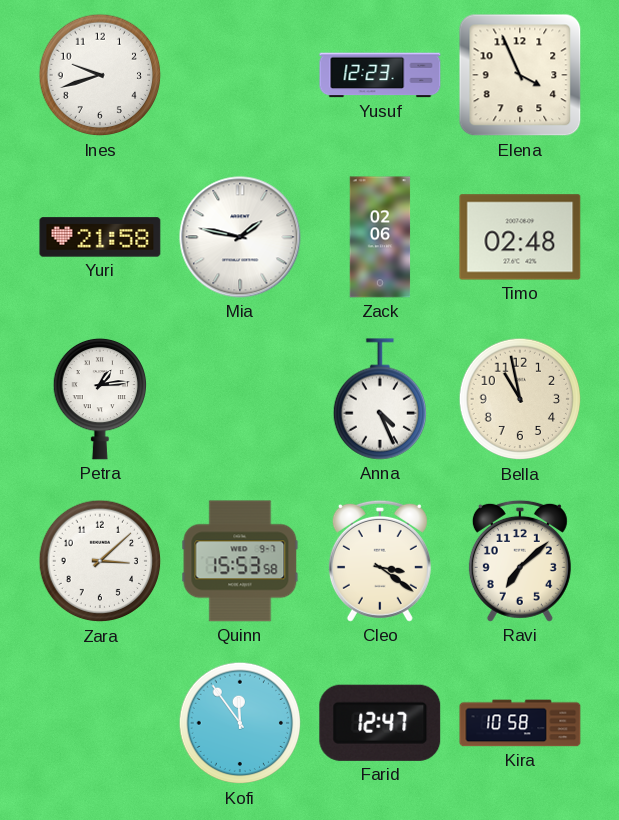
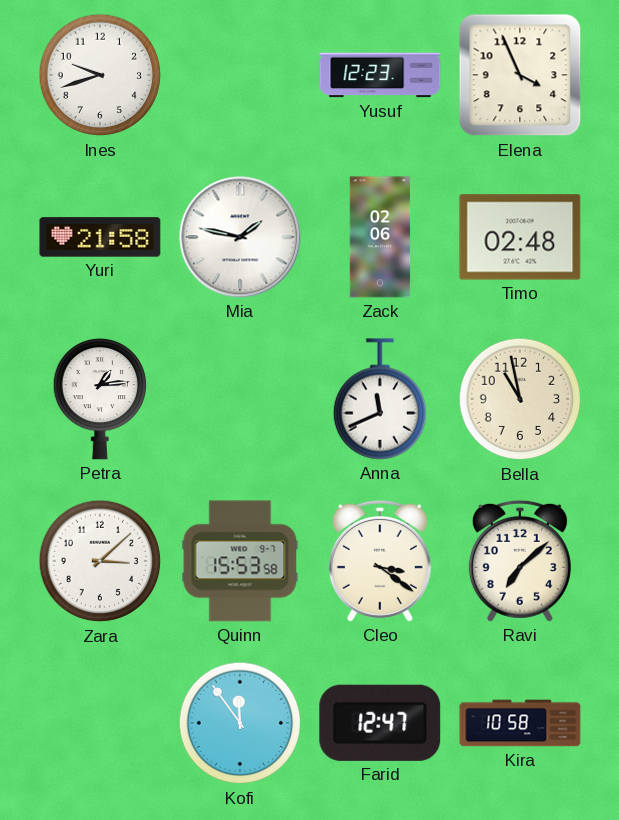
Anna: 4:26 -> 11:41
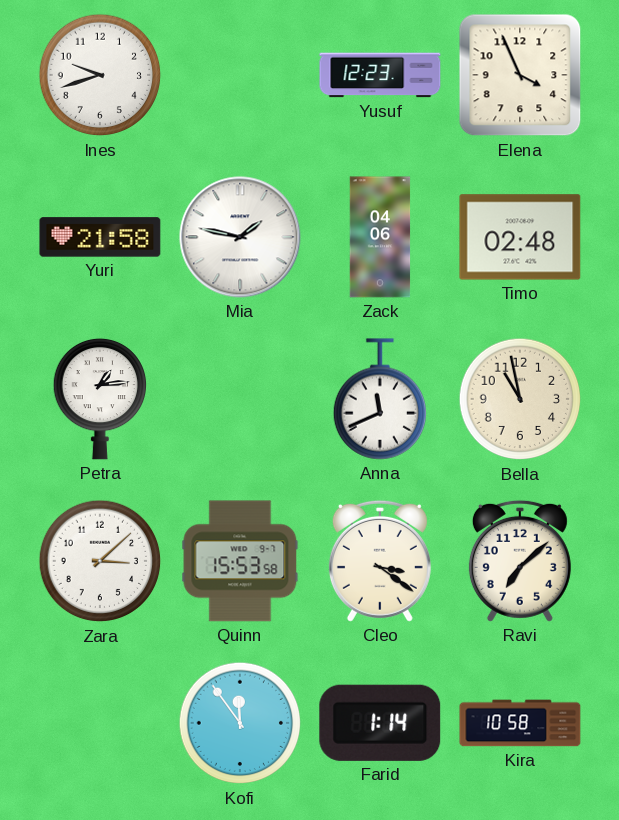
Zack: 02:06 -> 04:06
Farid: 12:47 -> 1:14
